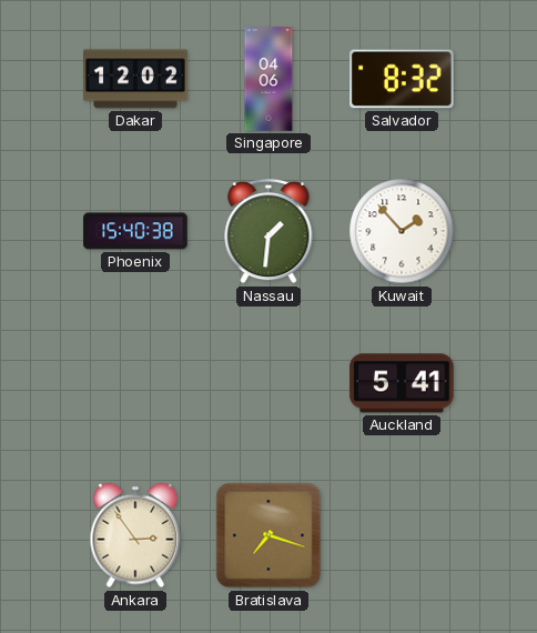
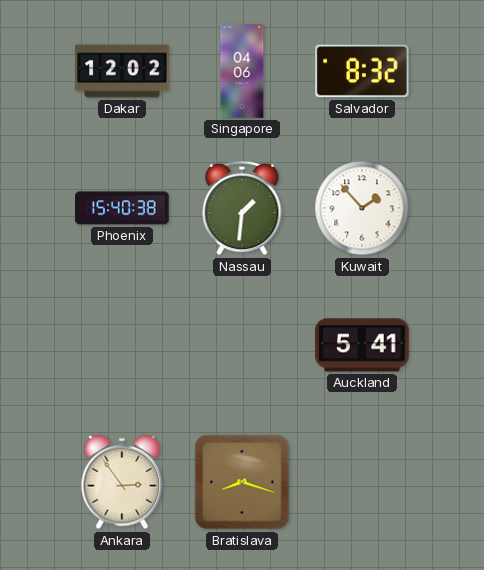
Bratislava: 7:18 -> 8:18
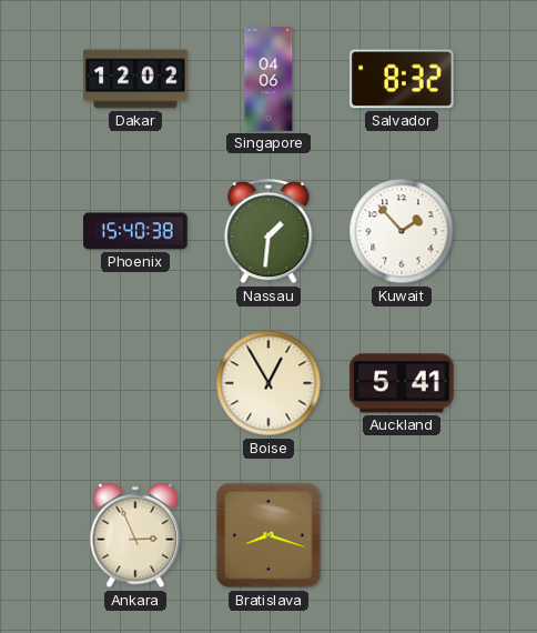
Boise: none -> 12:55
Ankara: 2:54 -> 2:56
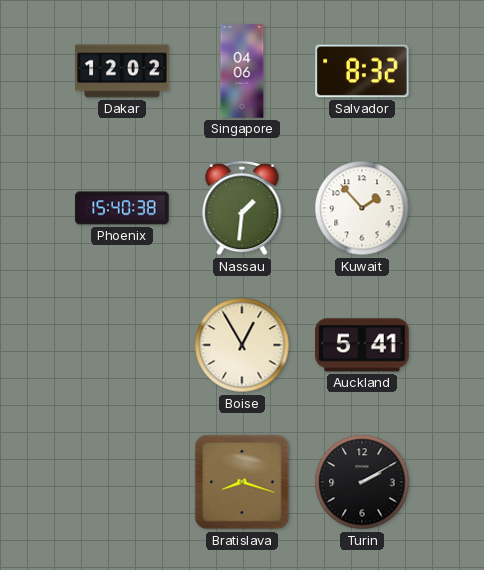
Ankara: 2:56 -> none
Turin: none -> 2:10
